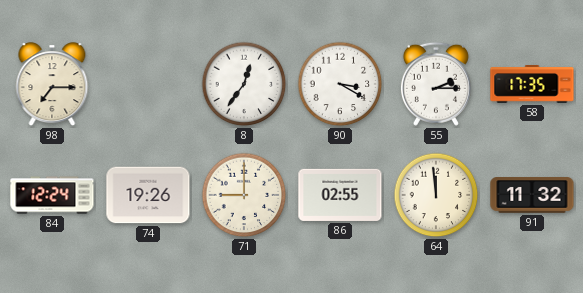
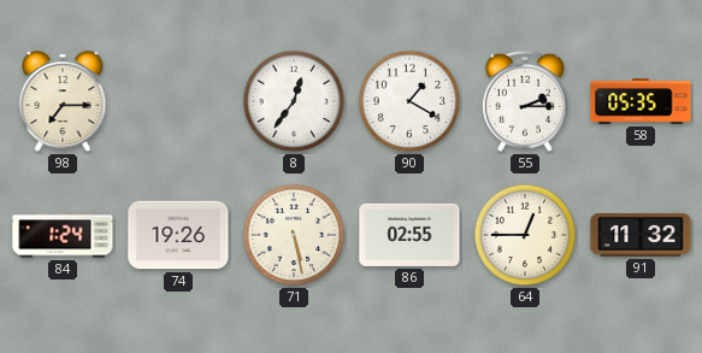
90: 3:20 -> 1:20
58: 17:35 -> 05:35
84: 12:24 -> 1:24
71: 9:00 -> 5:28
64: 11:59 -> 12:45
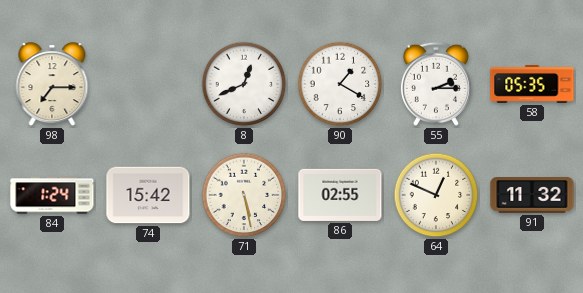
8: 12:36 -> 12:41
74: 19:26 -> 15:42
64: 12:45 -> 12:49
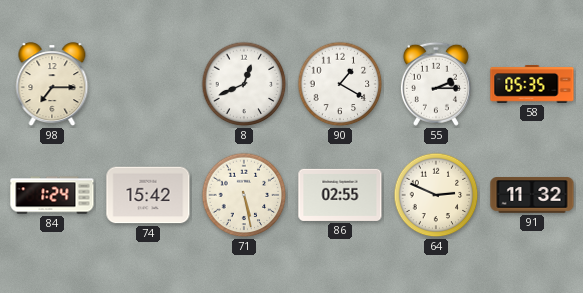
64: 12:49 -> 2:49
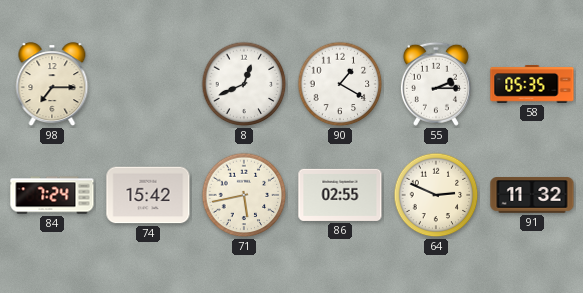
84: 1:24 -> 7:24
71: 5:28 -> 5:43
